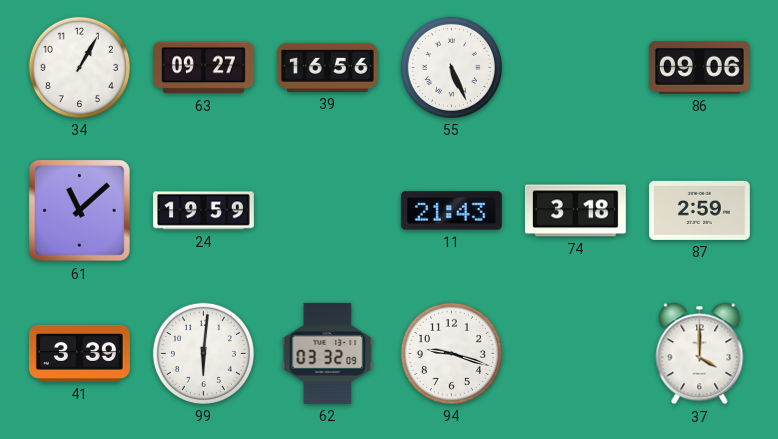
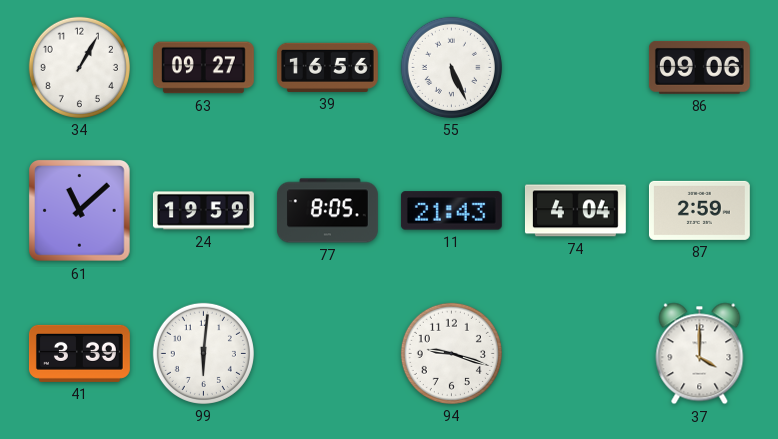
77: none -> 8:05
74: 3:18 -> 4:04
62: 03:32 -> none
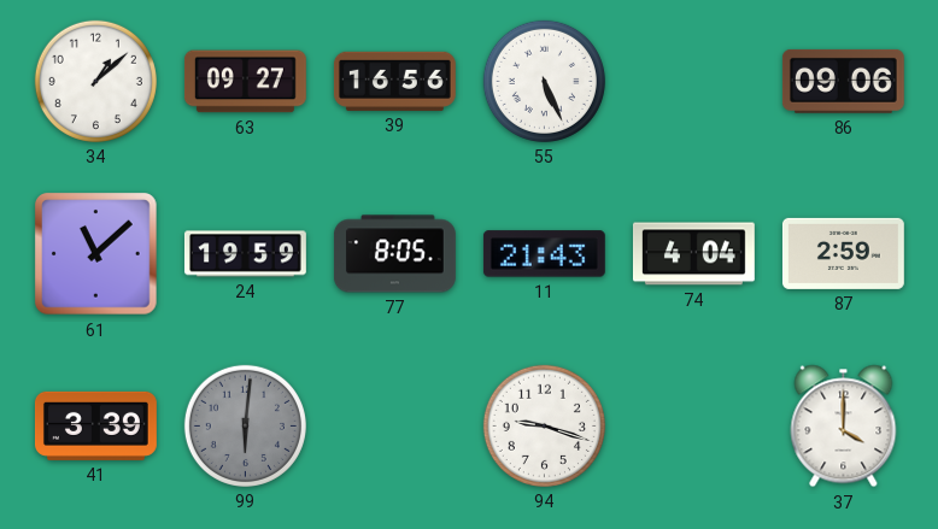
34: 1:05 -> 1:08
99 dial: white -> grey
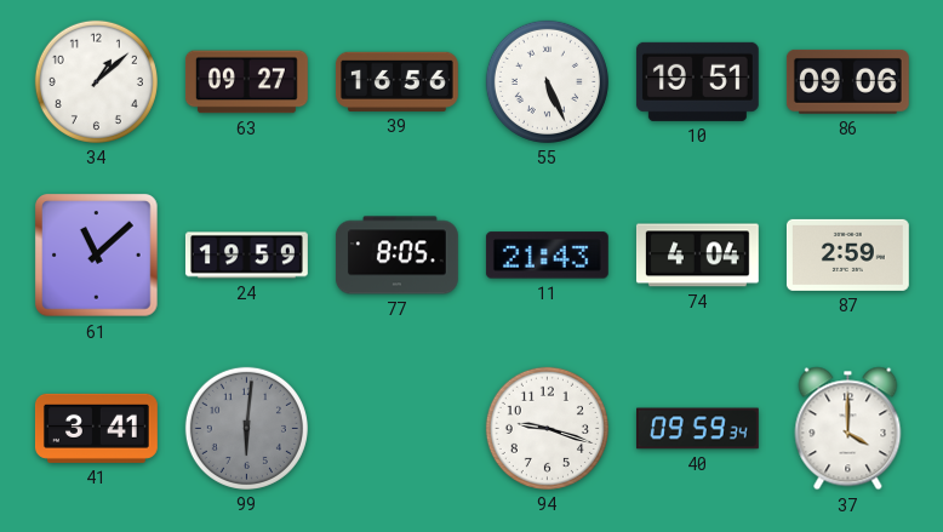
10: none -> 19:51
41: 3:39 -> 3:41
40: none -> 09:59
